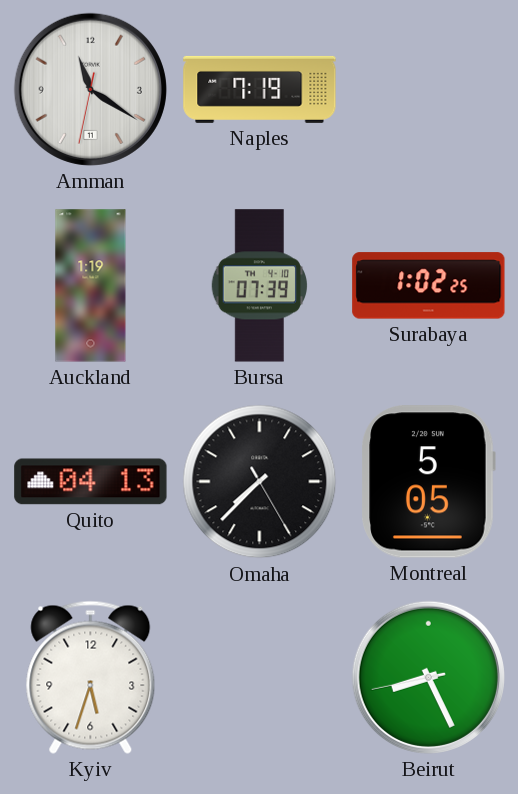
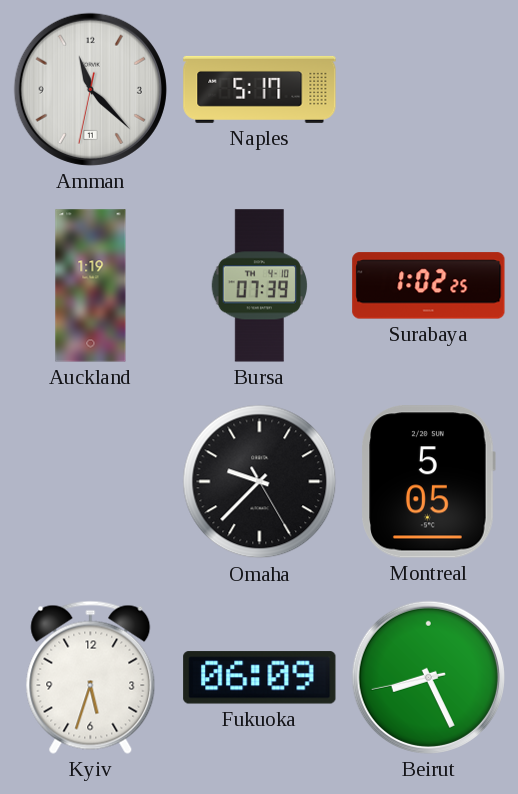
Amman: 11:20 -> 11:22
Naples: 7:19 -> 5:17
Quito: 04:13 -> none
Omaha: 7:37 -> 9:37
Fukuoka: none -> 06:09
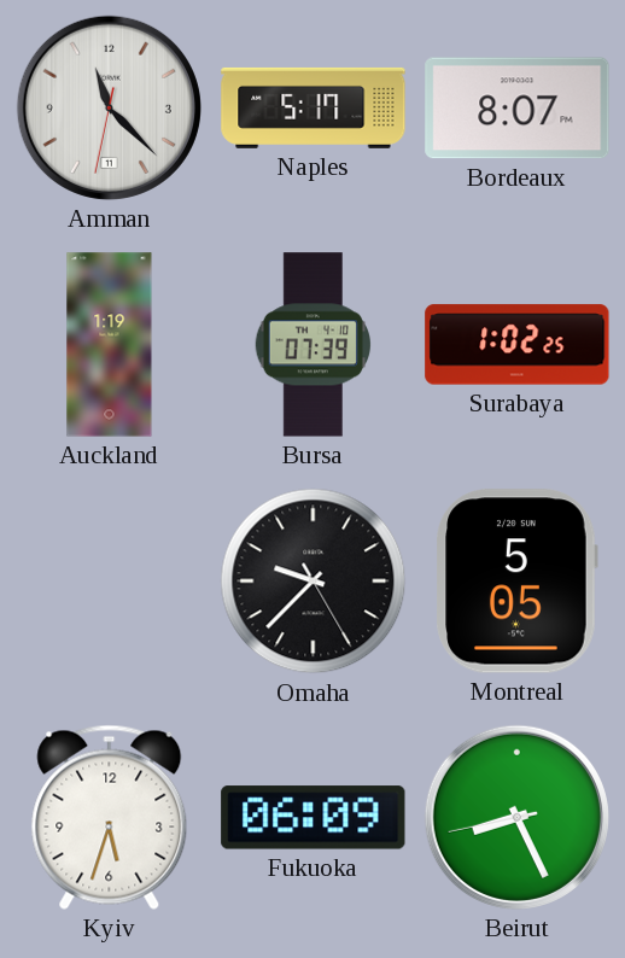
Bordeaux: none -> 8:07
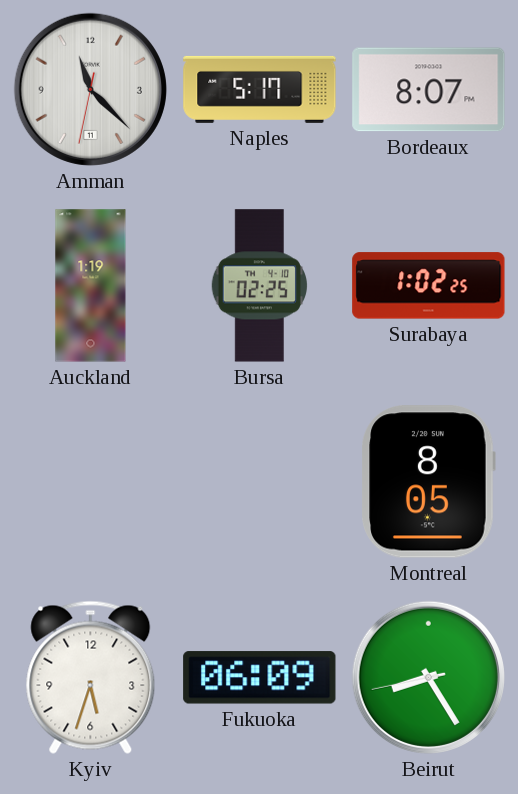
Bursa: 07:39 -> 02:25
Omaha: 9:37 -> none
Montreal: 5:05 -> 8:05
Beirut: 8:25 -> 8:24
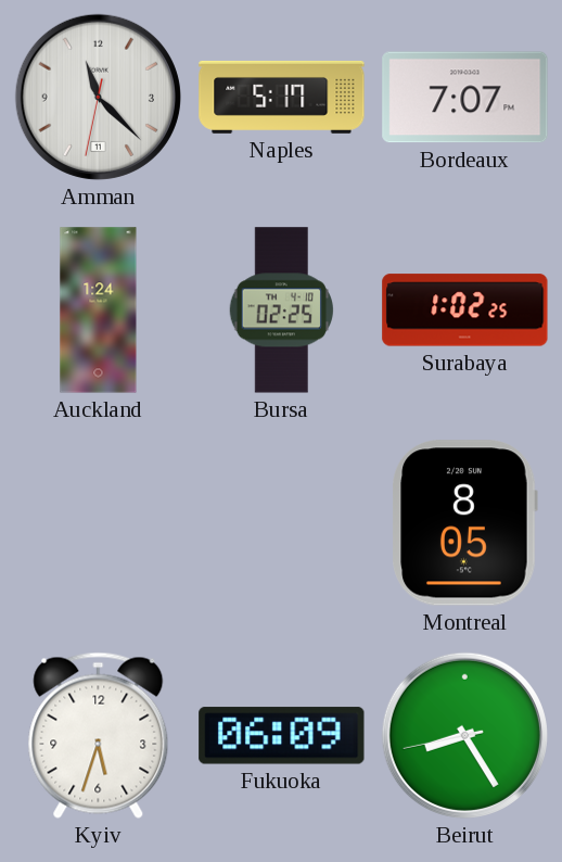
Bordeaux: 8:07 -> 7:07
Auckland: 1:19 -> 1:24
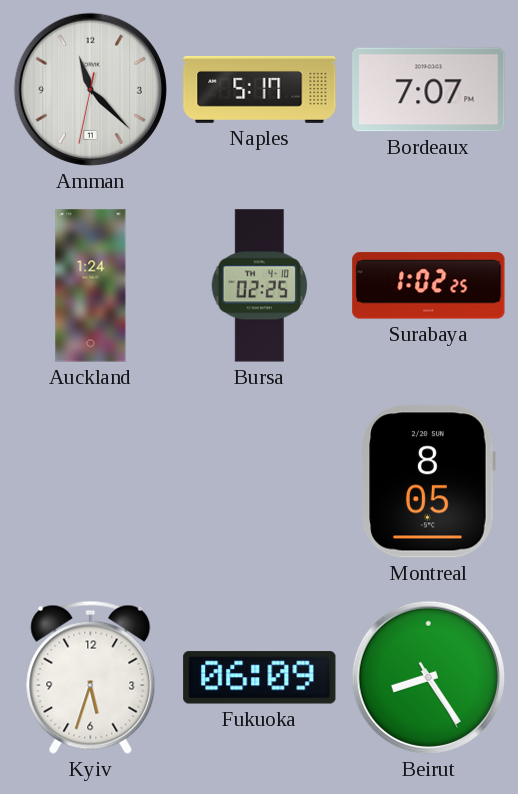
Beirut: 8:24:43 -> 8:24:25
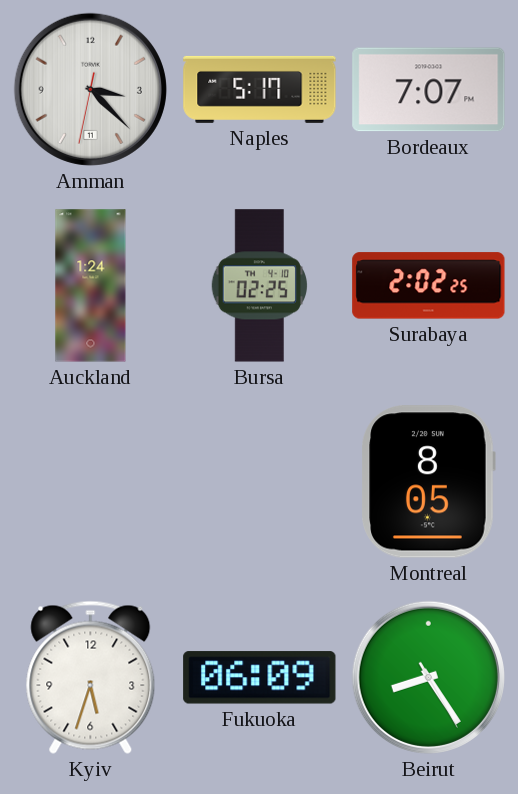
Amman: 11:22 -> 3:22
Surabaya: 1:02 -> 2:02
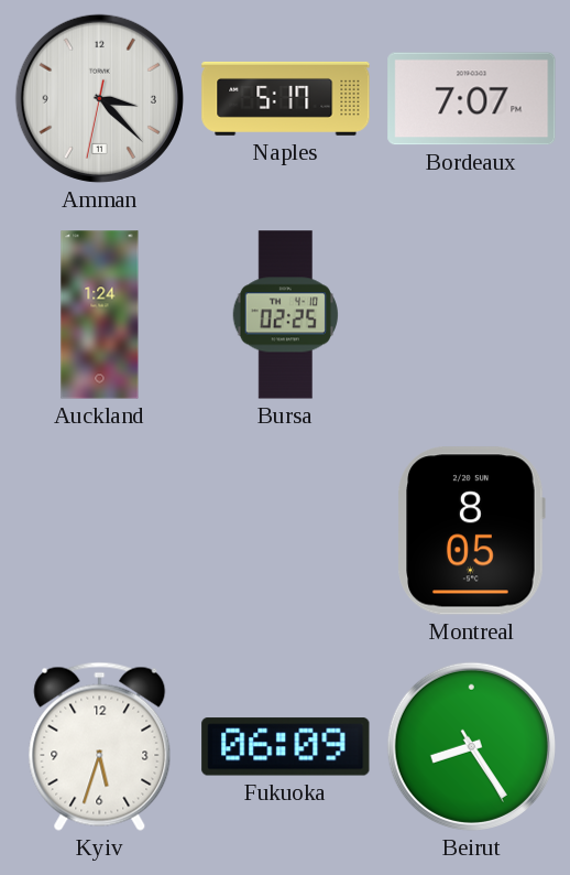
Surabaya: 2:02 -> none
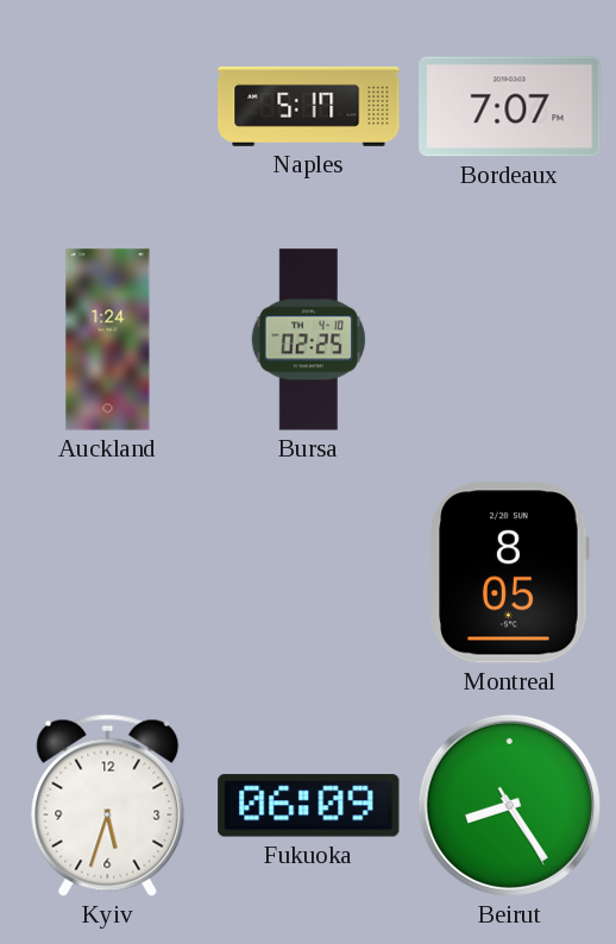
Amman: 3:22 -> none
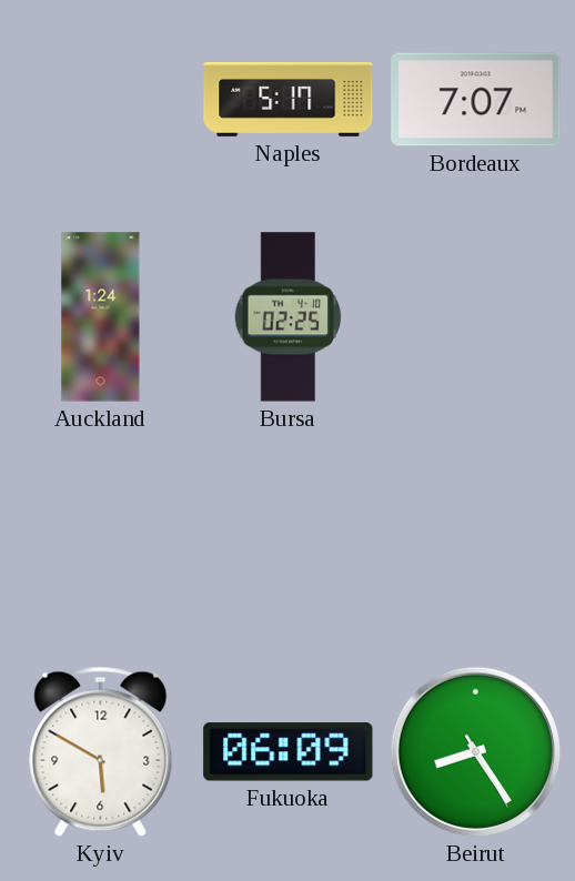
Montreal: 8:05 -> none
Kyiv: 5:33 -> 5:50
